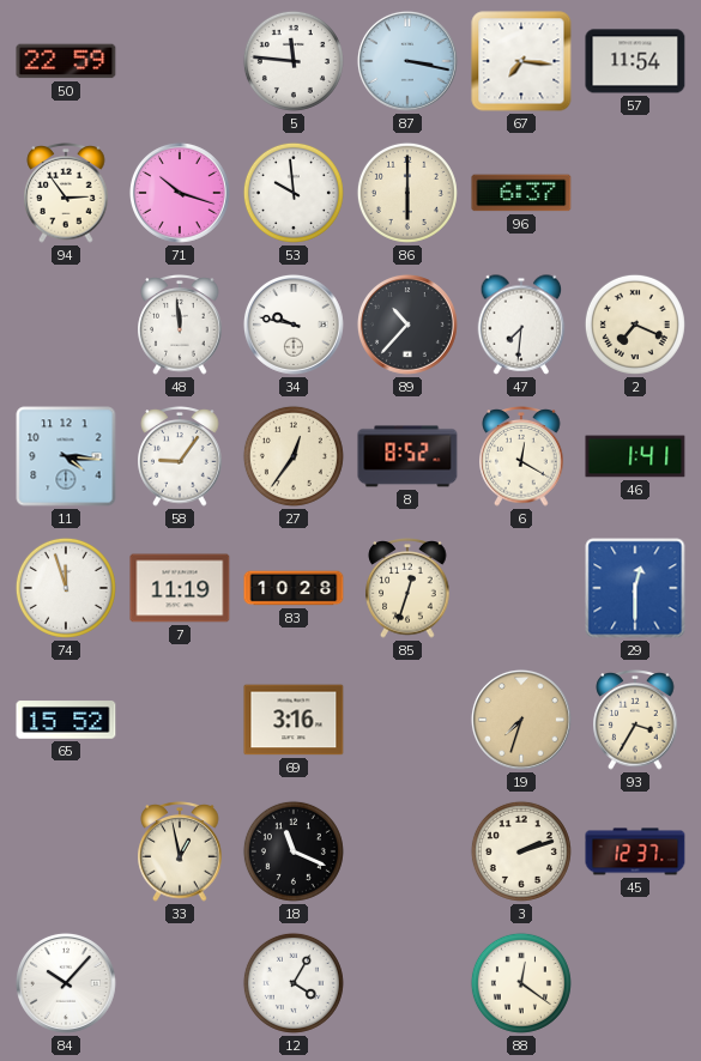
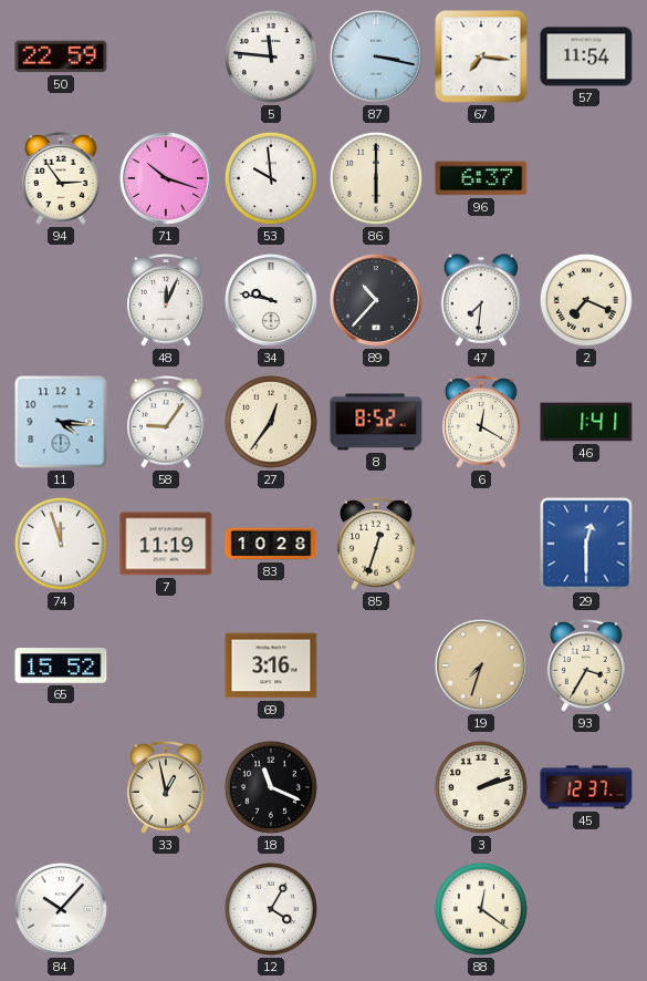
48: 11:59 -> 12:04
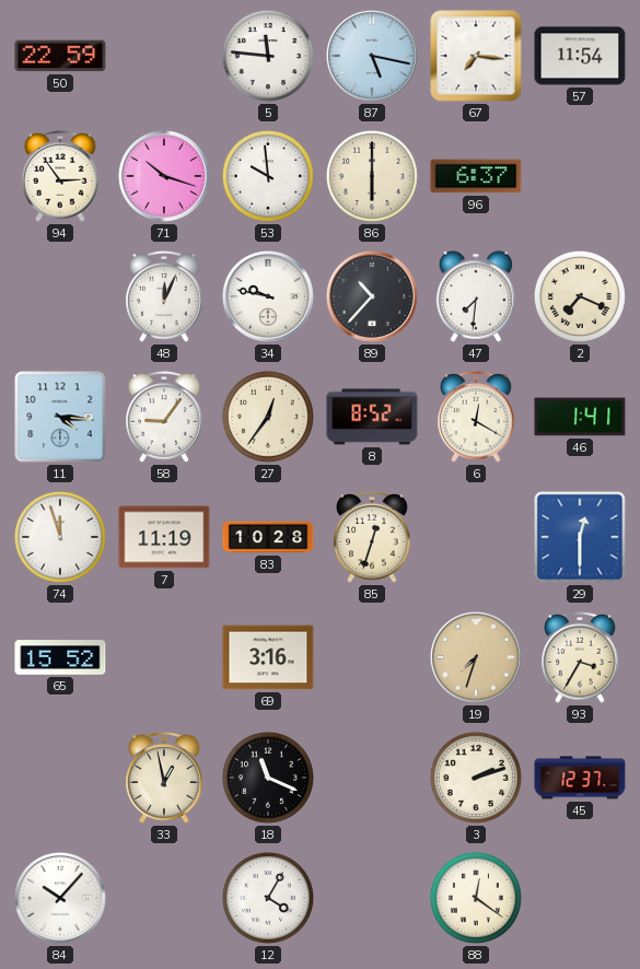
87: 3:17 -> 5:17
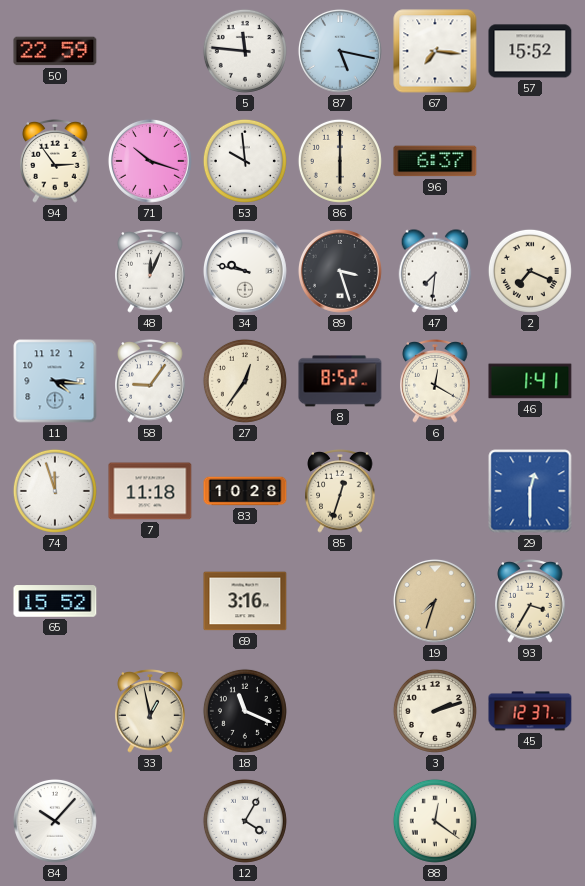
57: 11:54 -> 15:52
89: 10:37 -> 3:27
7: 11:19 -> 11:18
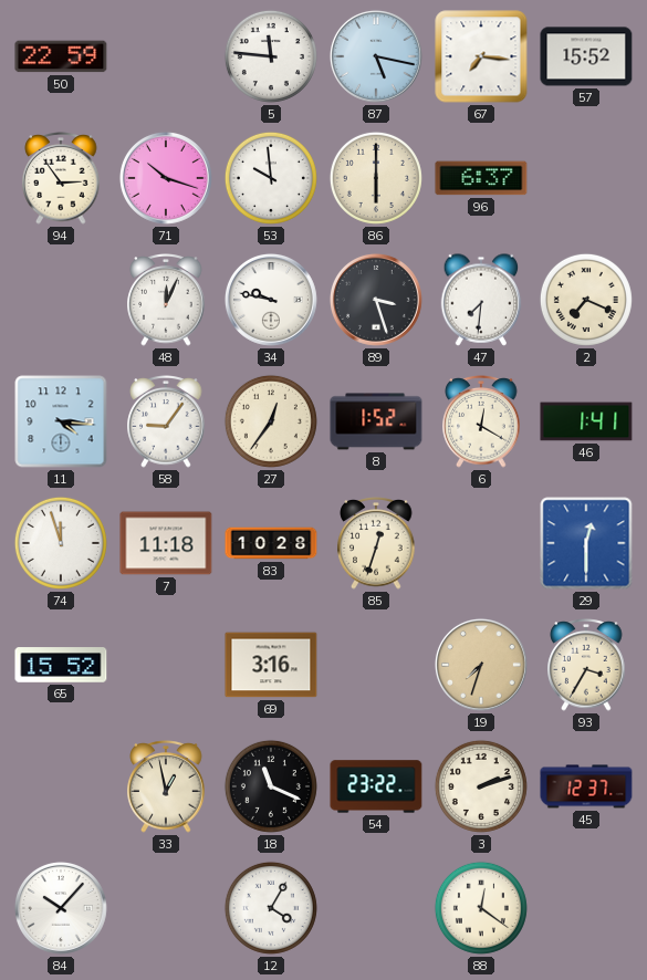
8: 8:52 -> 1:52
54: none -> 23:22
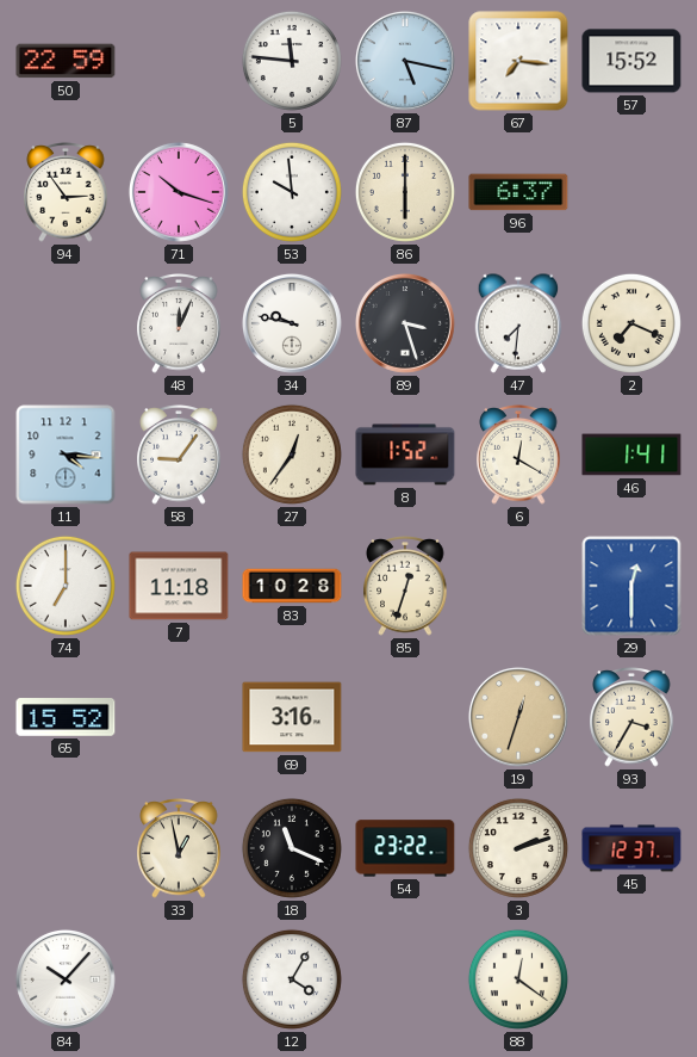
74: 11:57 -> 7:00
19: 7:33 -> 12:33
